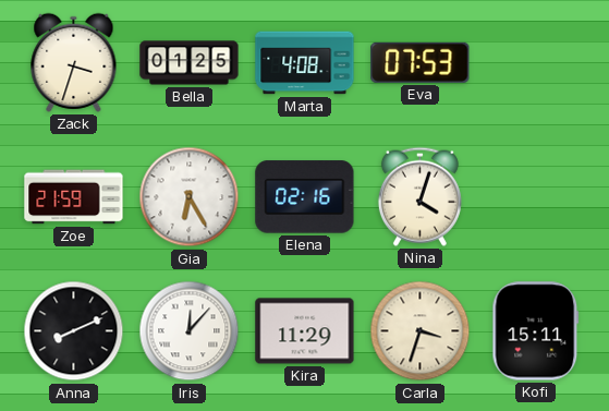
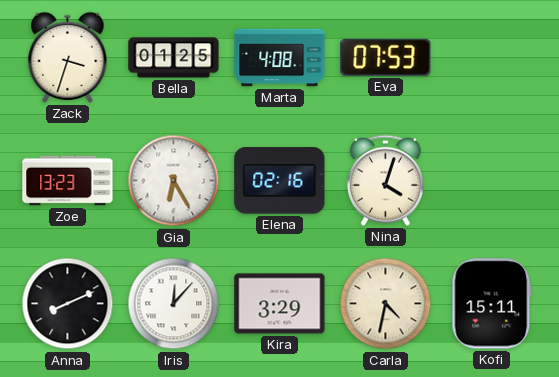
Zoe: 21:59 -> 13:23
Kira: 11:29 -> 3:29
Carla: 3:33 -> 4:32
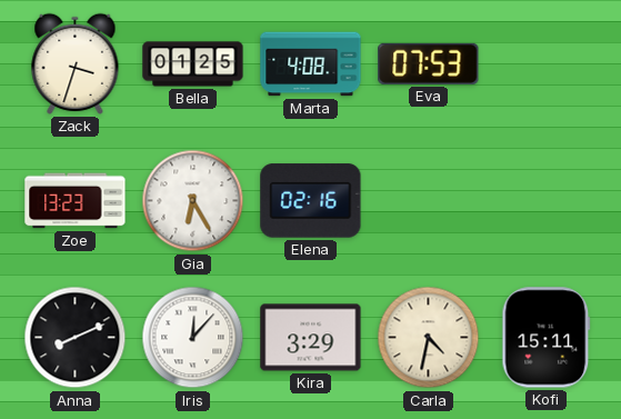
Nina: 4:03 -> none
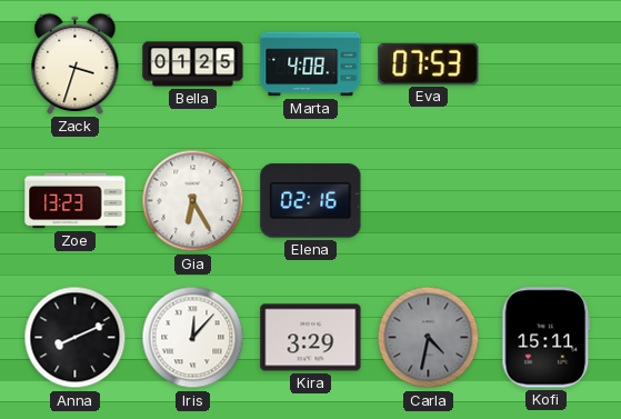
Carla dial: cream -> grey
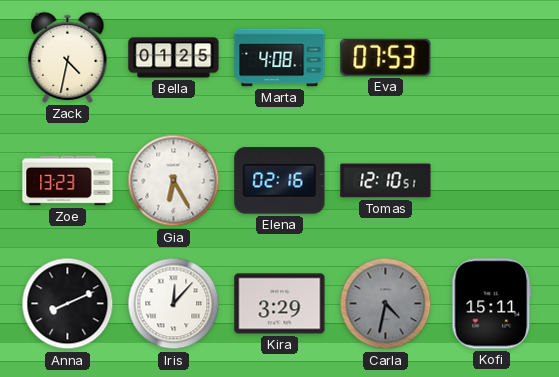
Zack: 3:33 -> 4:32
Tomas: none -> 12:10
